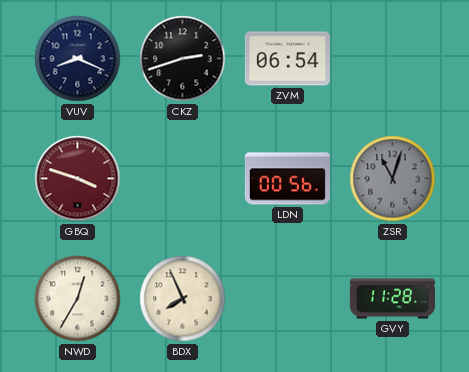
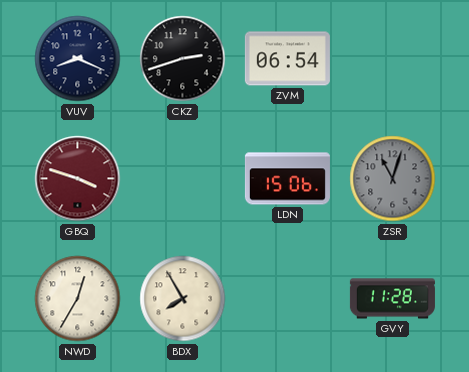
LDN: 00:56 -> 15:06
BDX: 7:56 -> 7:55
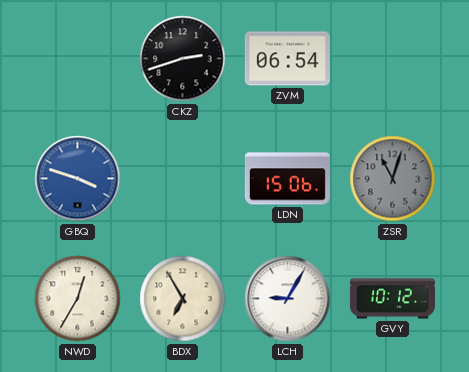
VUV: 8:19 -> none
GBQ dial: burgundy -> blue
BDX: 7:55 -> 6:55
LCH: none -> 9:05
GVY: 11:28 -> 10:12
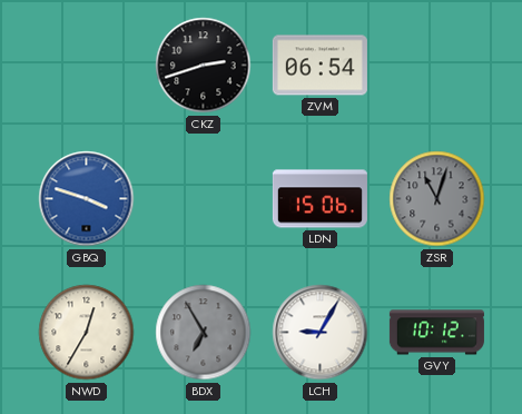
BDX dial: cream -> grey
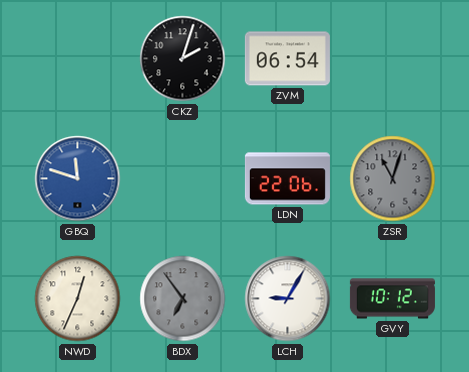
CKZ: 2:42 -> 2:03
GBQ: 3:48 -> 11:48
LDN: 15:06 -> 22:06
NWD: 12:35 -> 12:34
BDX: 6:55 -> 6:54
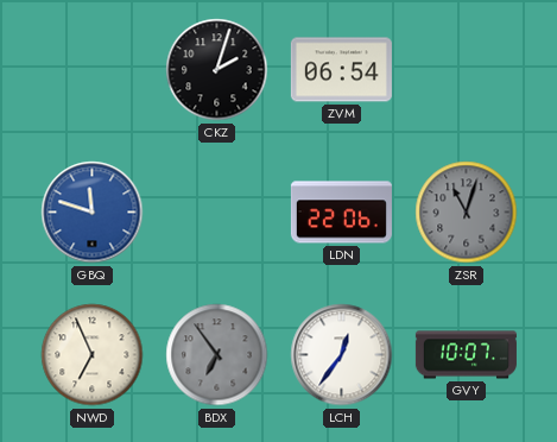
NWD: 12:34 -> 6:56
LCH: 9:05 -> 12:36
GVY: 10:12 -> 10:07
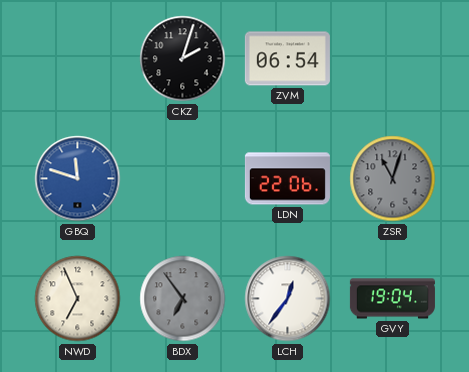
GVY: 10:07 -> 19:04
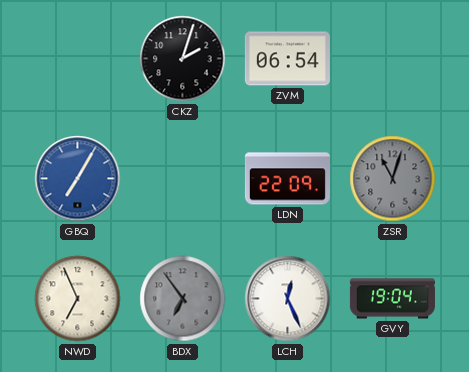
GBQ: 11:48 -> 7:05
LDN: 22:06 -> 22:09
LCH: 12:36 -> 12:26
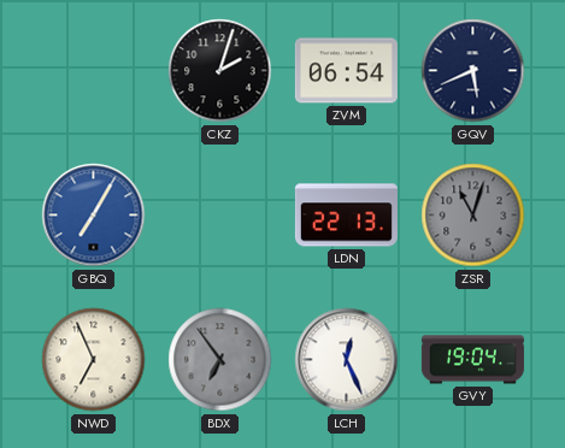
GQV: none -> 5:41
LDN: 22:09 -> 22:13
